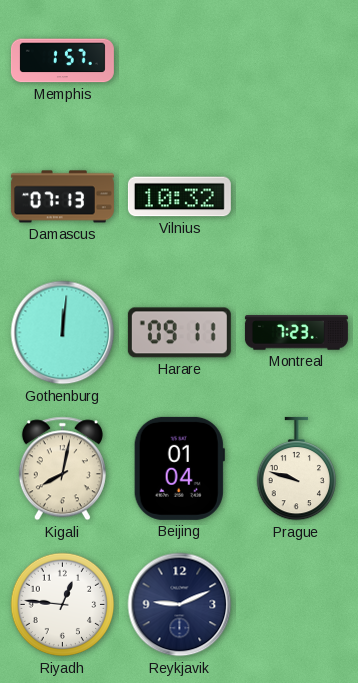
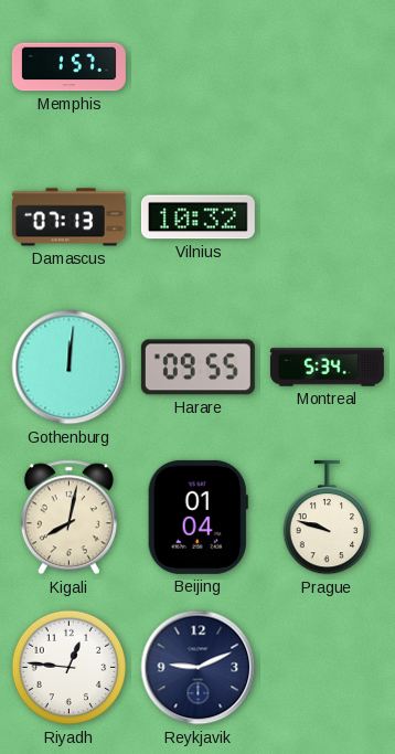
Harare: 09:11 -> 09:55
Montreal: 7:23 -> 5:34
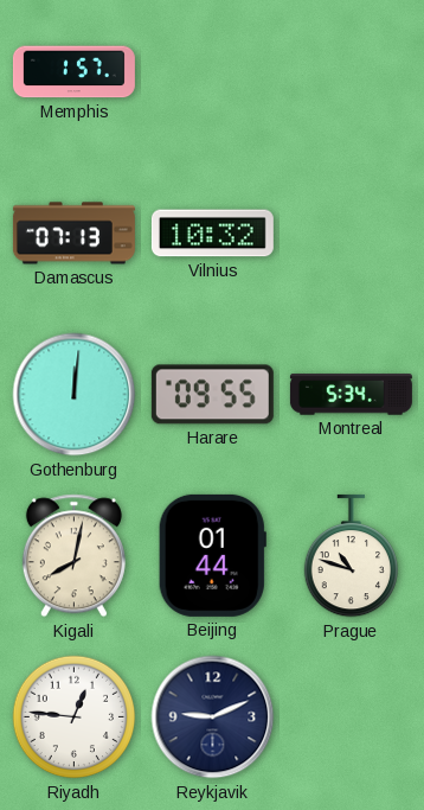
Beijing: 01:04 -> 01:44
Prague: 9:48 -> 10:48
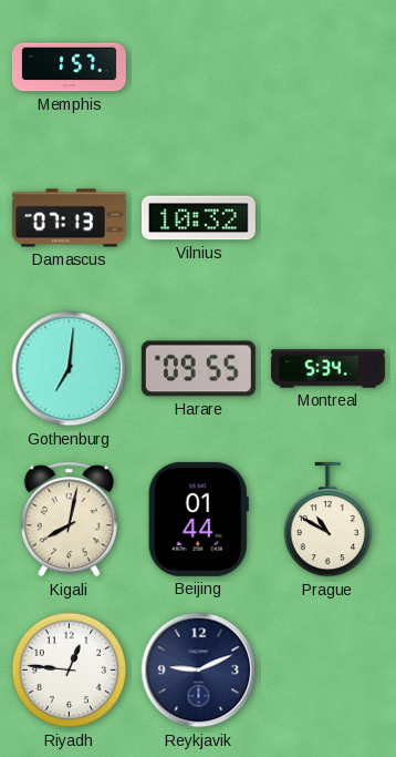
Gothenburg: 12:01 -> 7:01
Prague: 10:48 -> 10:50
